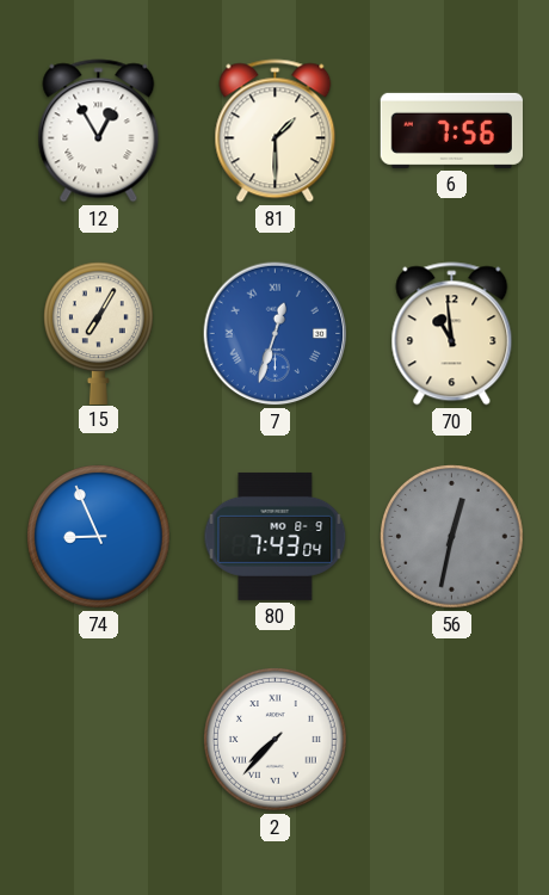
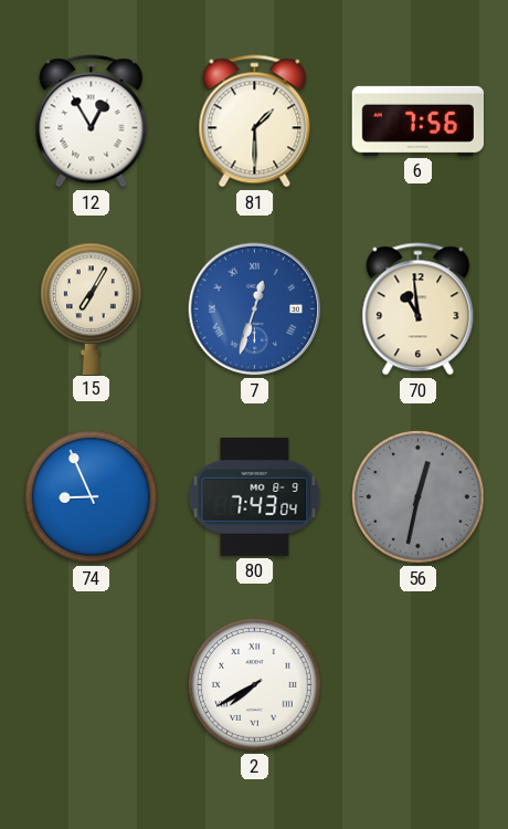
2: 7:37 -> 7:40
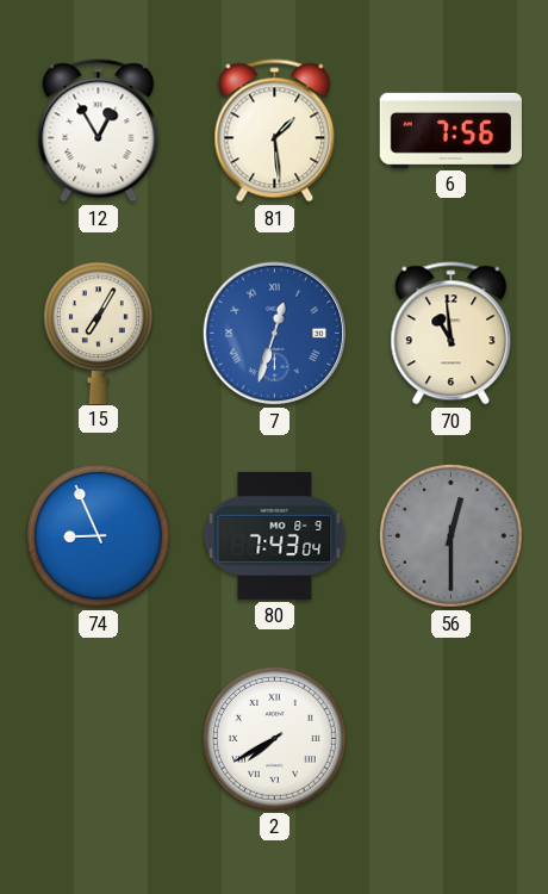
81: 1:30 -> 1:29
56: 12:32 -> 12:30
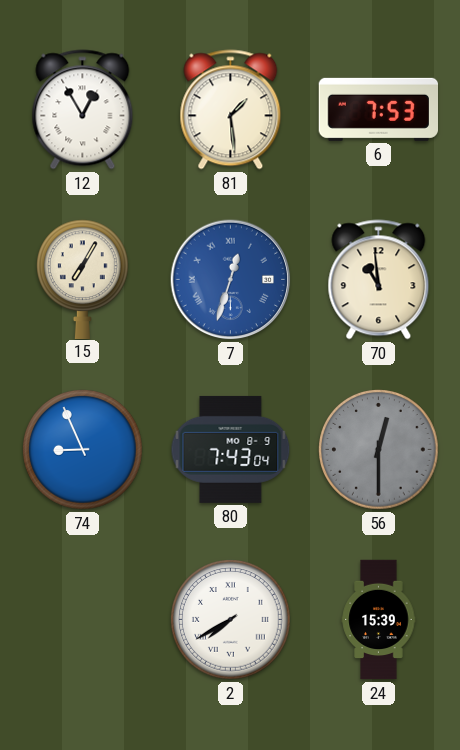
6: 7:56 -> 7:53
24: none -> 15:39
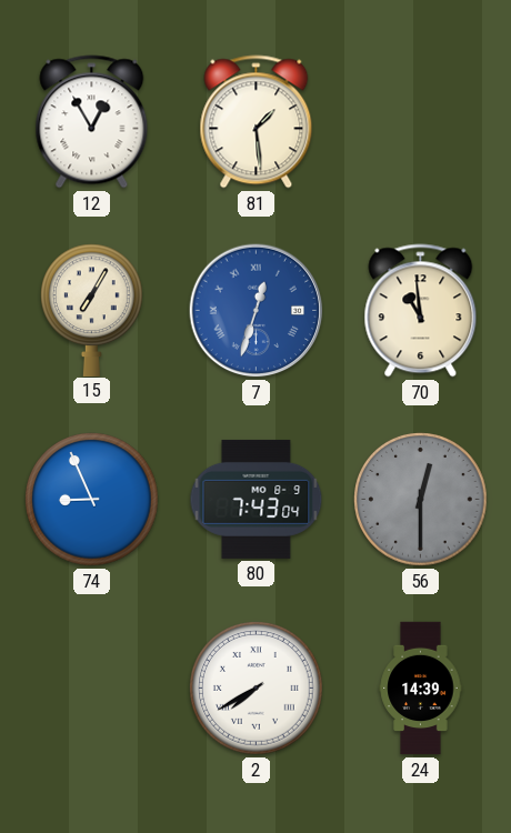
6: 7:53 -> none
24: 15:39 -> 14:39
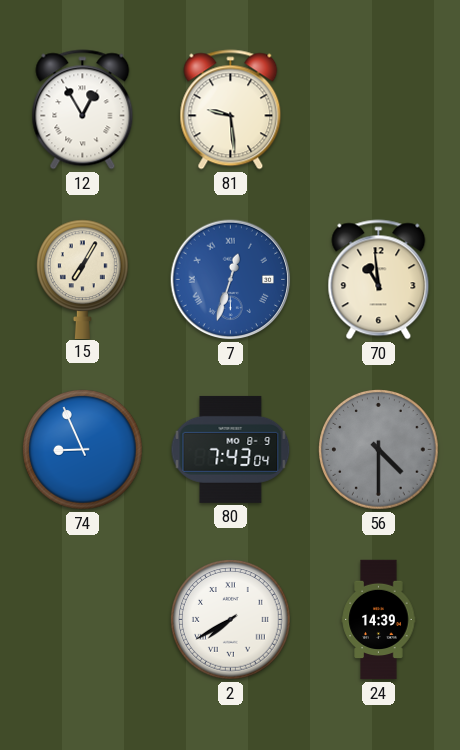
81: 1:29 -> 9:29
56: 12:30 -> 4:30
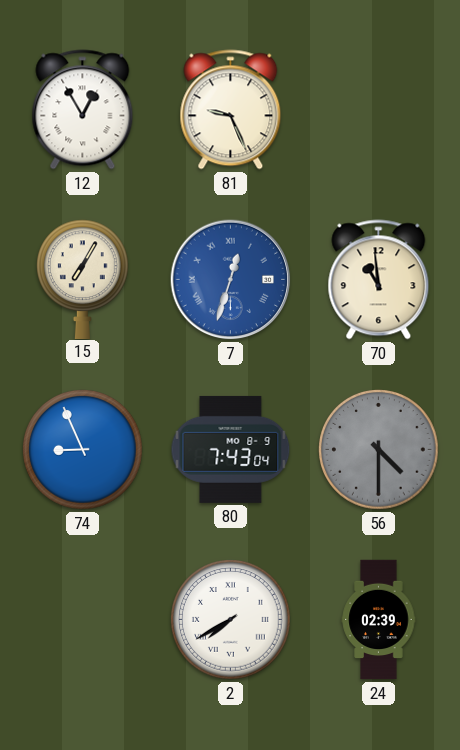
81: 9:29 -> 9:26
24: 14:39 -> 02:39
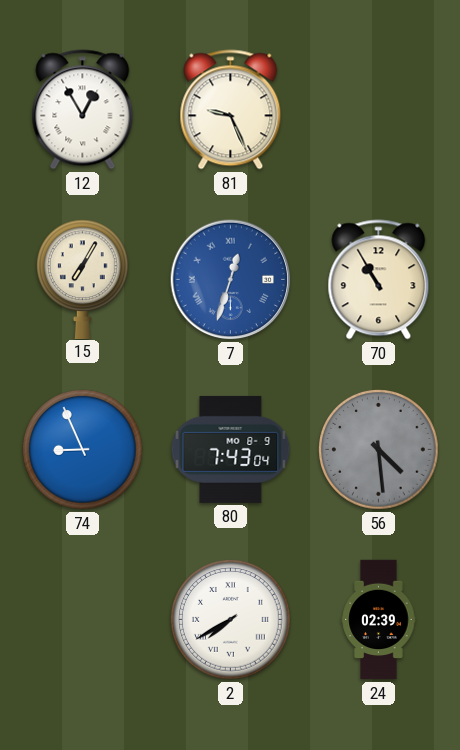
70: 10:59 -> 10:55
56: 4:30 -> 4:29
